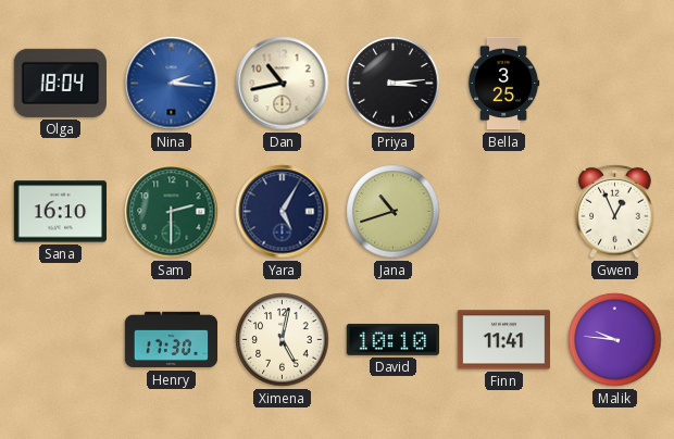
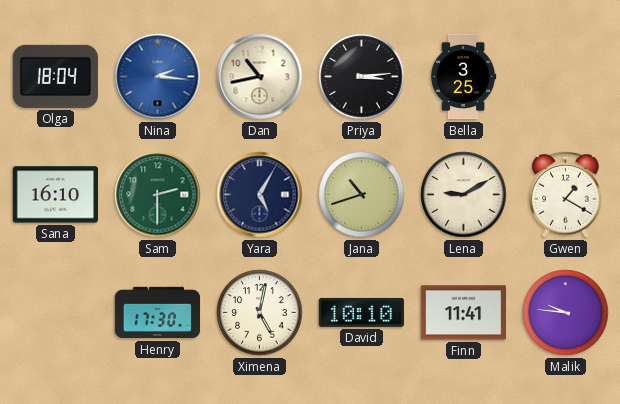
Lena: none -> 9:10
Gwen: 12:56 -> 1:20
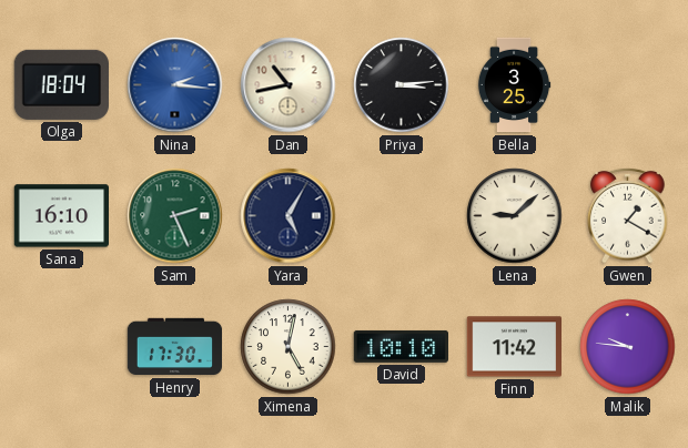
Sam: 2:30 -> 2:26
Jana: 10:42 -> none
Lena: 9:10 -> 9:08
Finn: 11:41 -> 11:42
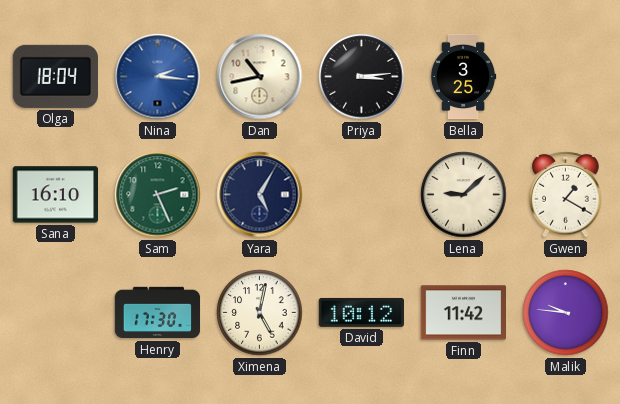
David: 10:10 -> 10:12
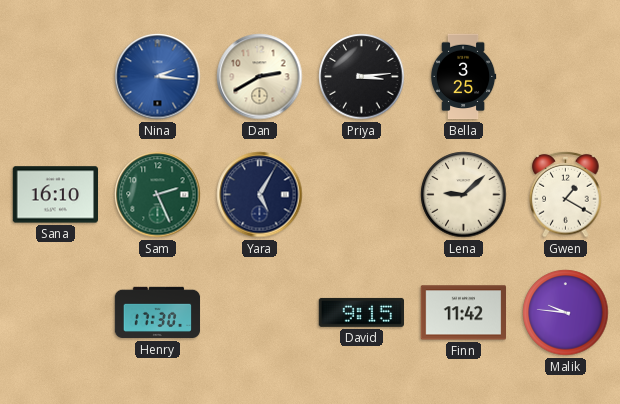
Olga: 18:04 -> none
Dan: 10:43 -> 2:40
Ximena: 5:02 -> none
David: 10:12 -> 9:15
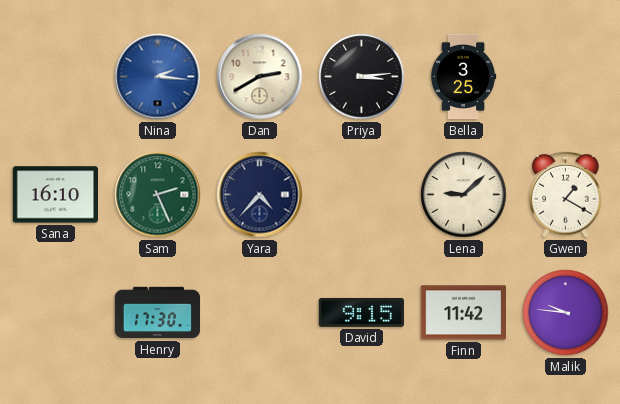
Yara: 5:05 -> 4:37
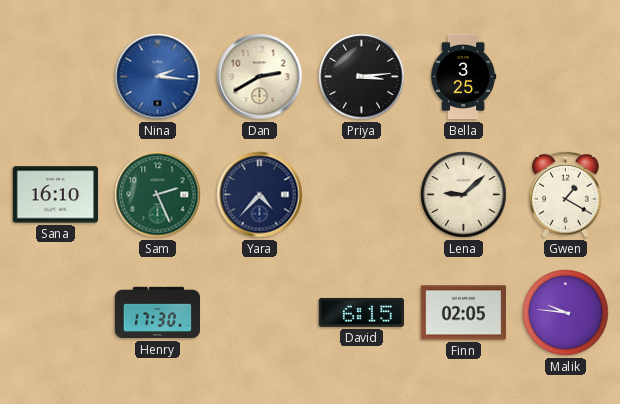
David: 9:15 -> 6:15
Finn: 11:42 -> 02:05
